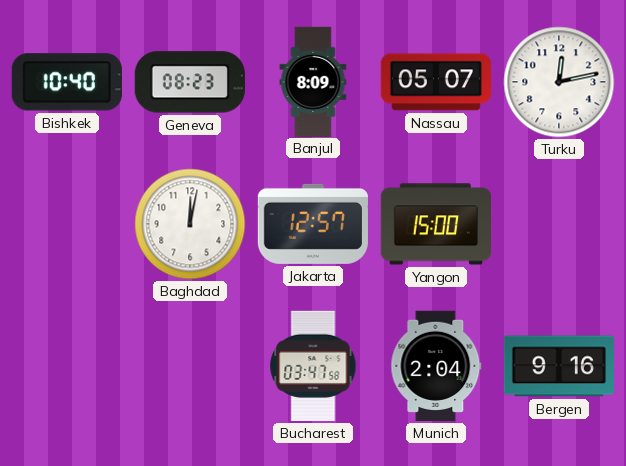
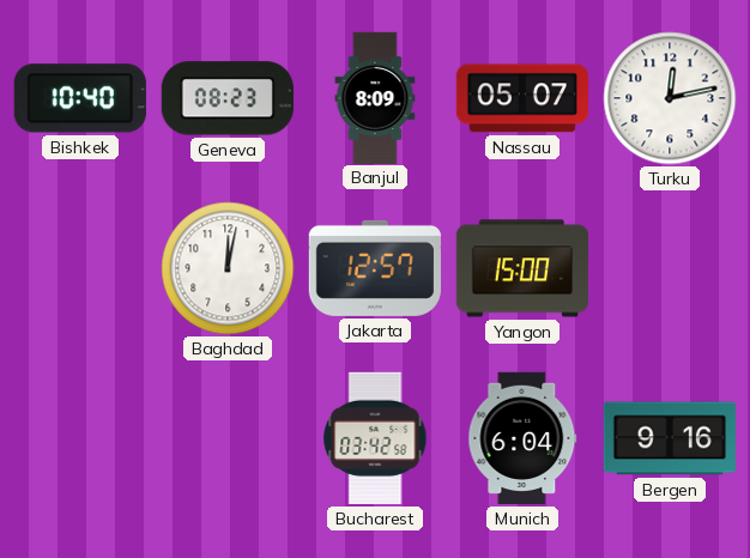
Bucharest: 03:47 -> 03:42
Munich: 2:04 -> 6:04
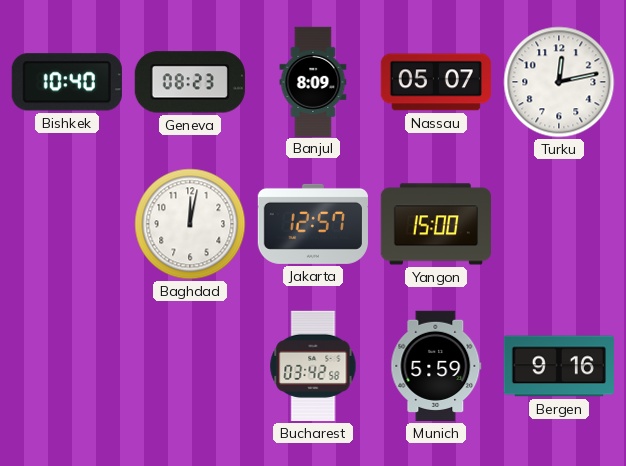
Munich: 6:04 -> 5:59
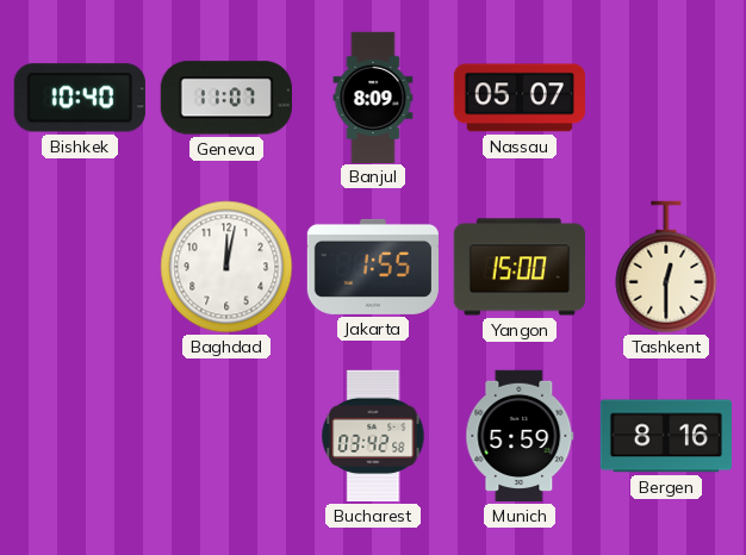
Geneva: 08:23 -> 11:07
Turku: 12:13 -> none
Jakarta: 12:57 -> 1:55
Tashkent: none -> 12:30
Bergen: 9:16 -> 8:16
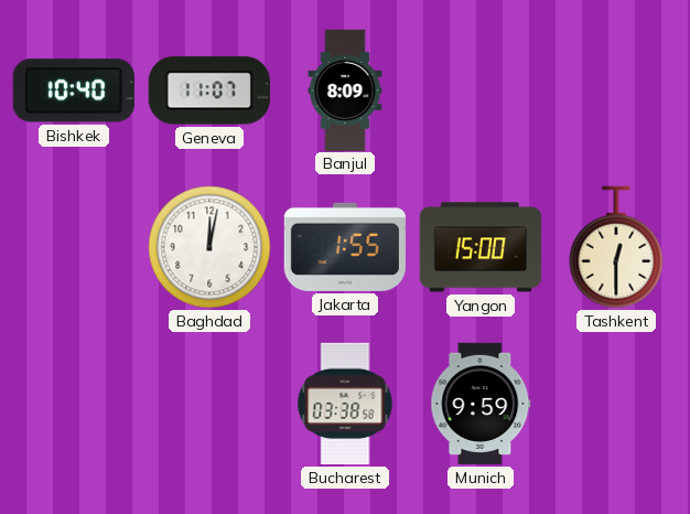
Nassau: 05:07 -> none
Bucharest: 03:42 -> 03:38
Munich: 5:59 -> 9:59
Bergen: 8:16 -> none
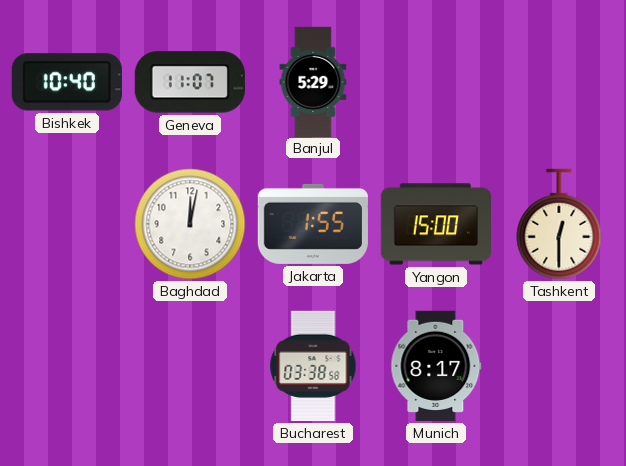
Banjul: 8:09 -> 5:29
Munich: 9:59 -> 8:17
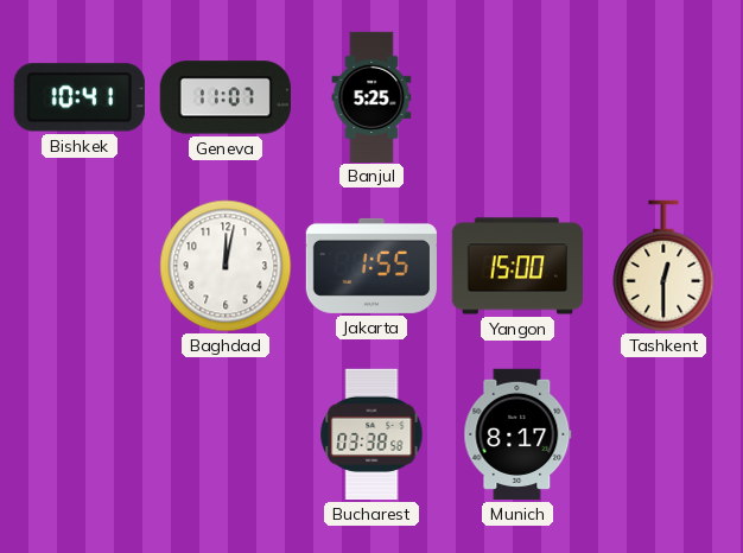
Bishkek: 10:40 -> 10:41
Banjul: 5:29 -> 5:25
